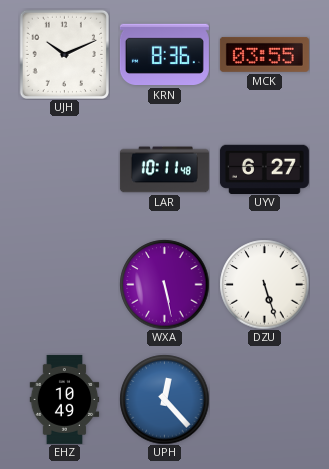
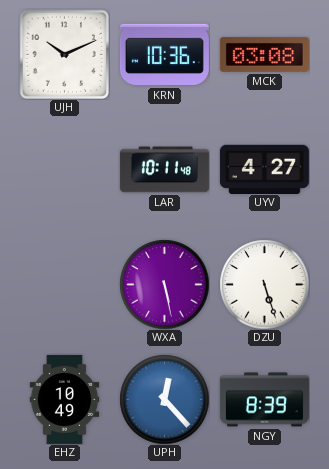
KRN: 8:36 -> 10:36
MCK: 03:55 -> 03:08
UYV: 6:27 -> 4:27
NGY: none -> 8:39
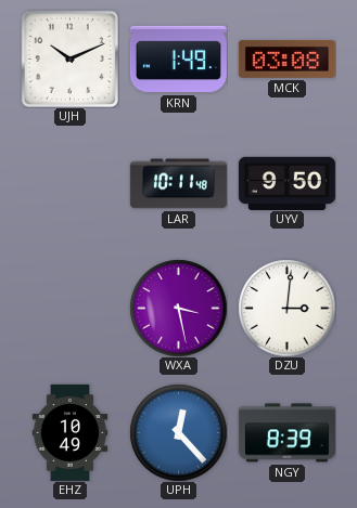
KRN: 10:36 -> 1:49
UYV: 4:27 -> 9:50
WXA: 5:28 -> 3:28
DZU: 5:27 -> 3:01
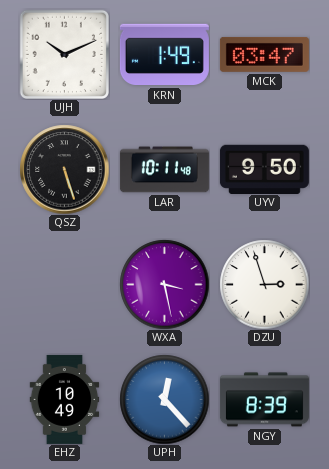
MCK: 03:08 -> 03:47
QSZ: none -> 5:27
DZU: 3:01 -> 2:57
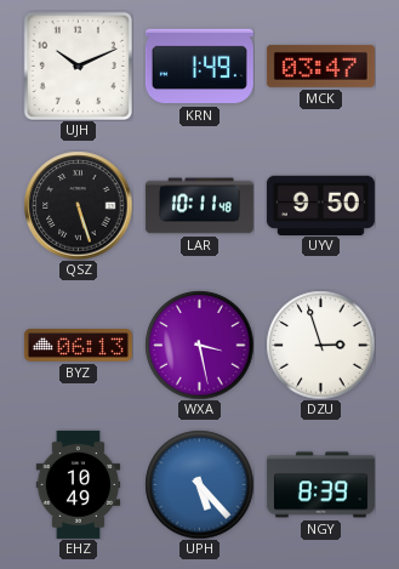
BYZ: none -> 06:13
UPH: 12:23 -> 5:23
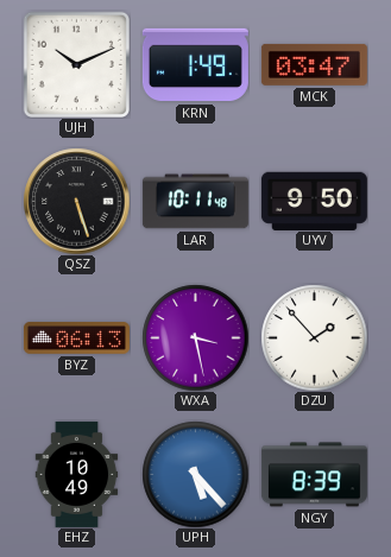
DZU: 2:57 -> 1:53
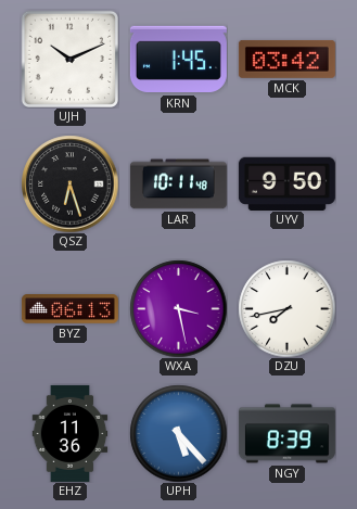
KRN: 1:49 -> 1:45
MCK: 03:47 -> 03:42
QSZ: 5:27 -> 6:27
DZU: 1:53 -> 7:43
EHZ: 10:49 -> 11:36
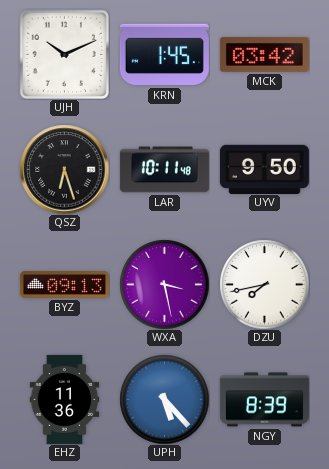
BYZ: 06:13 -> 09:13
